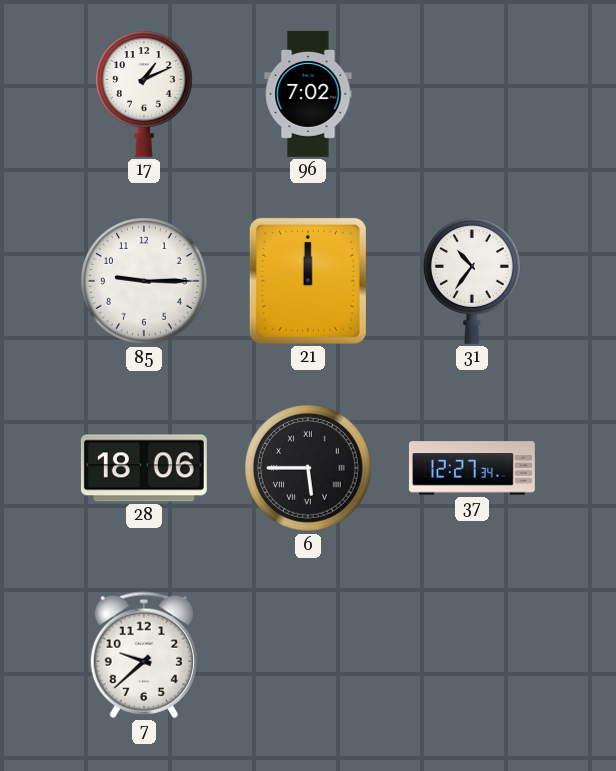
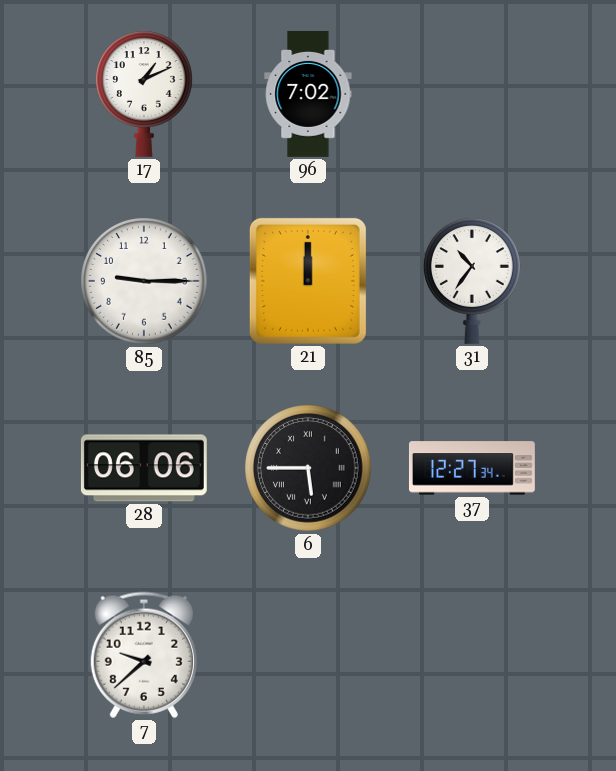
28: 18:06 -> 06:06
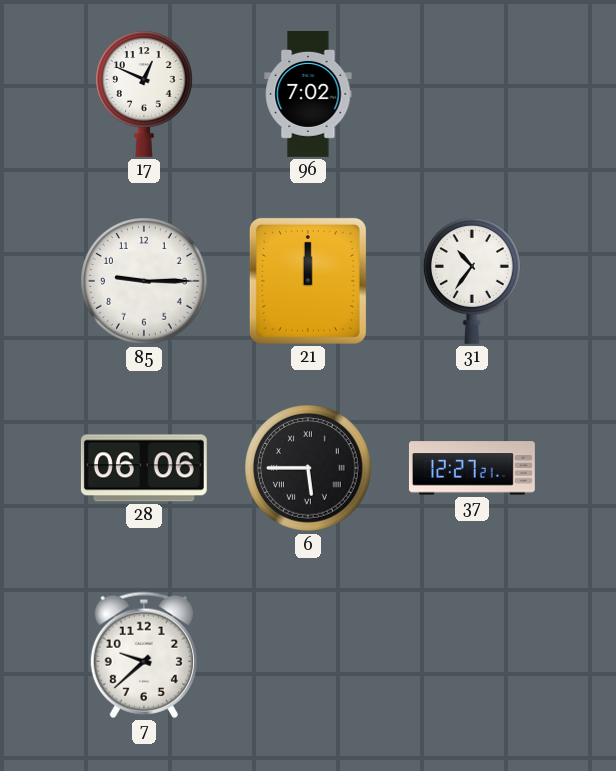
17: 1:11 -> 12:49
37: 12:27:34 -> 12:27:21
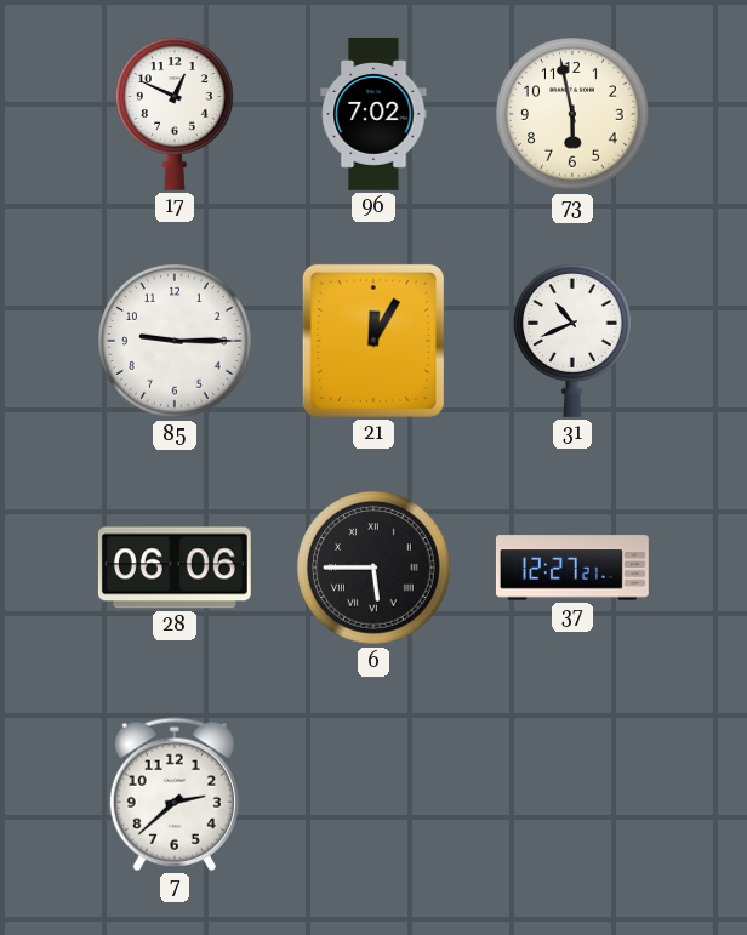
73: none -> 5:58
21: 12:00 -> 12:05
31: 10:36 -> 10:41
7: 9:38 -> 2:38
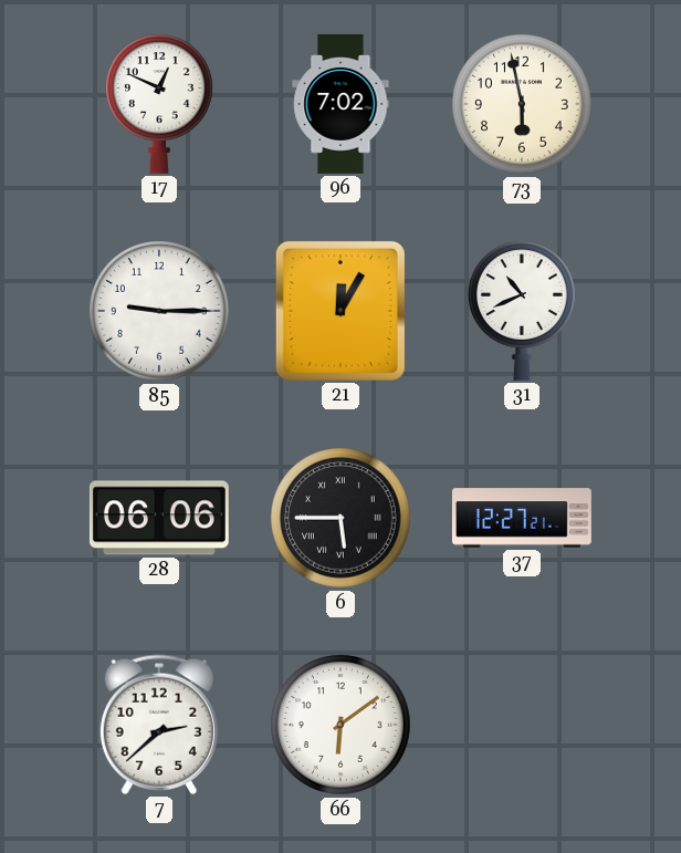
66: none -> 6:09
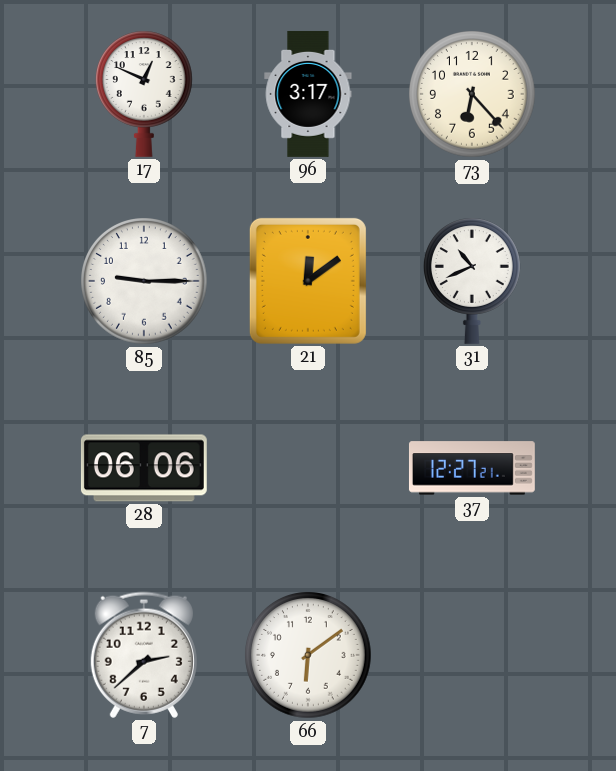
96: 7:02 -> 3:17
73: 5:58 -> 6:23
21: 12:05 -> 12:09
6: 5:45 -> none
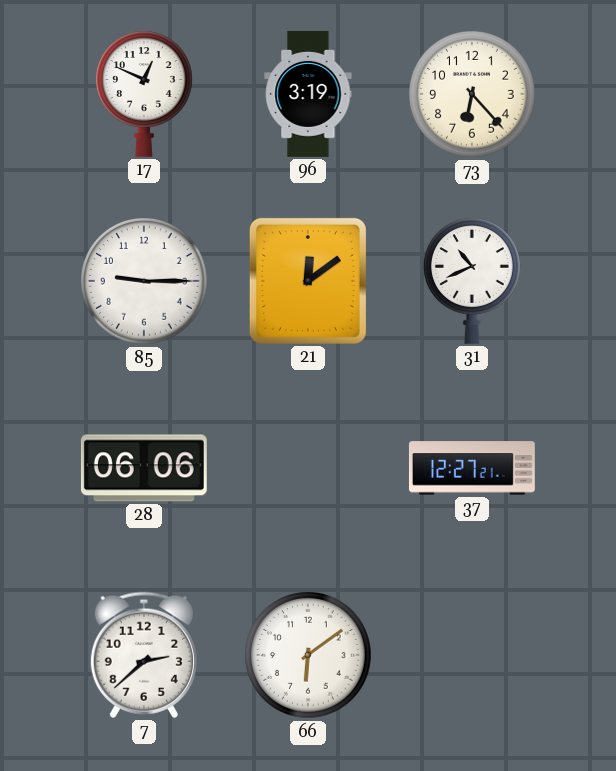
96: 3:17 -> 3:19
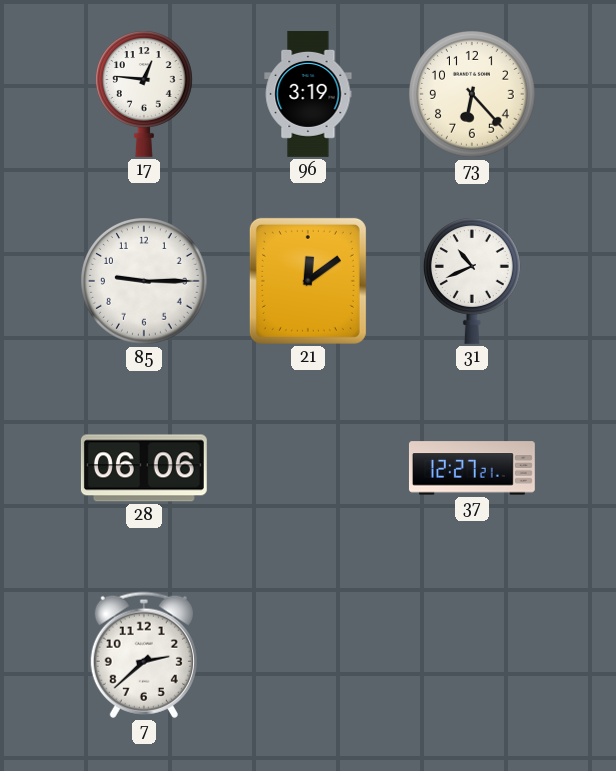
17: 12:49 -> 12:46
66: 6:09 -> none
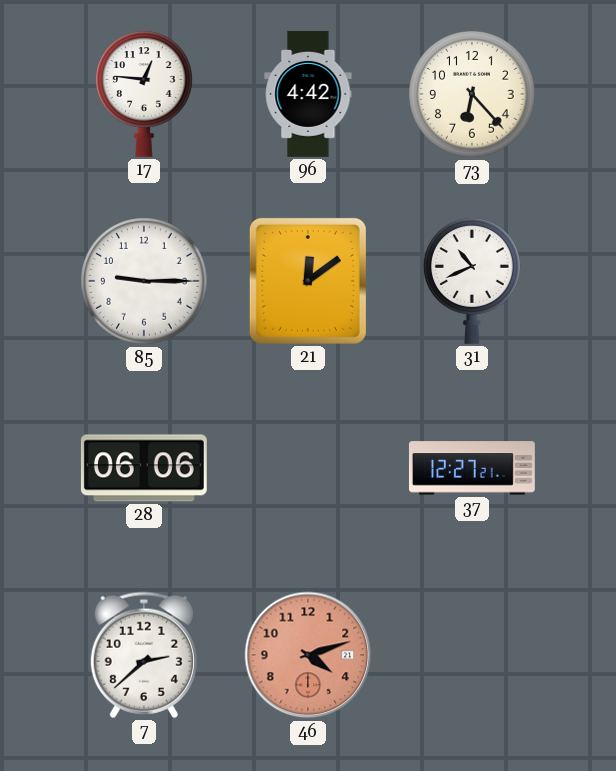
96: 3:19 -> 4:42
46: none -> 4:12
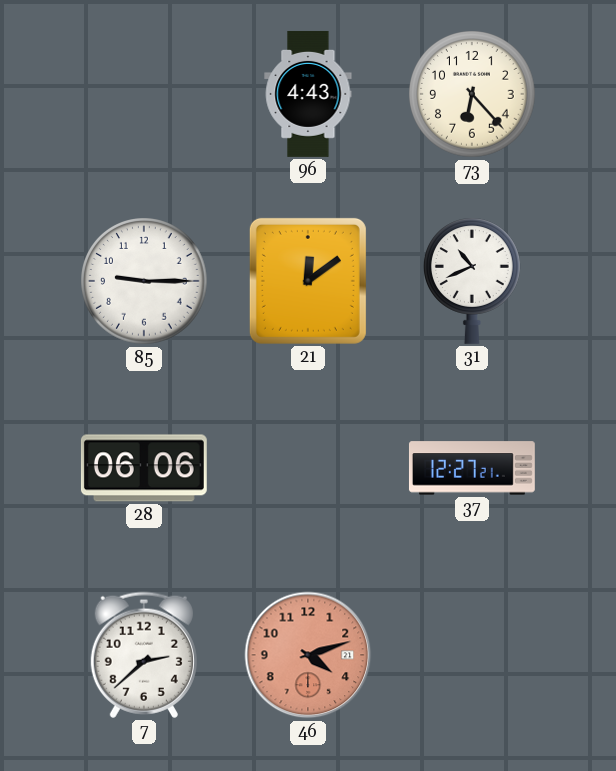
17: 12:46 -> none
96: 4:42 -> 4:43
